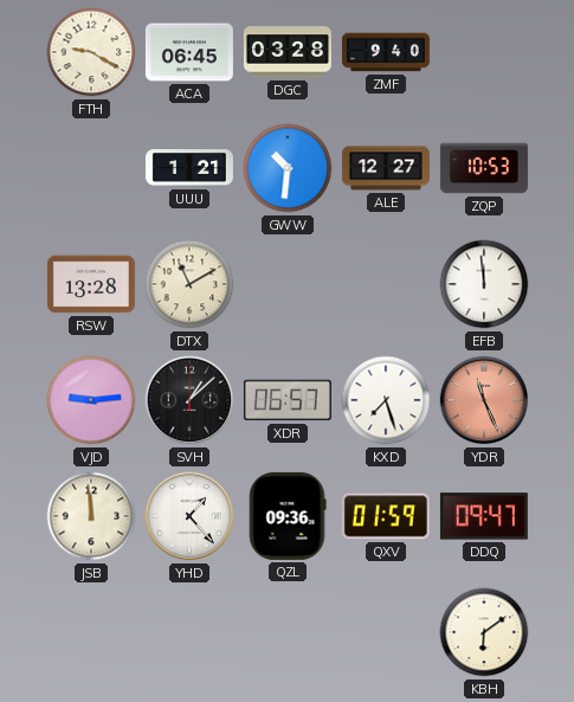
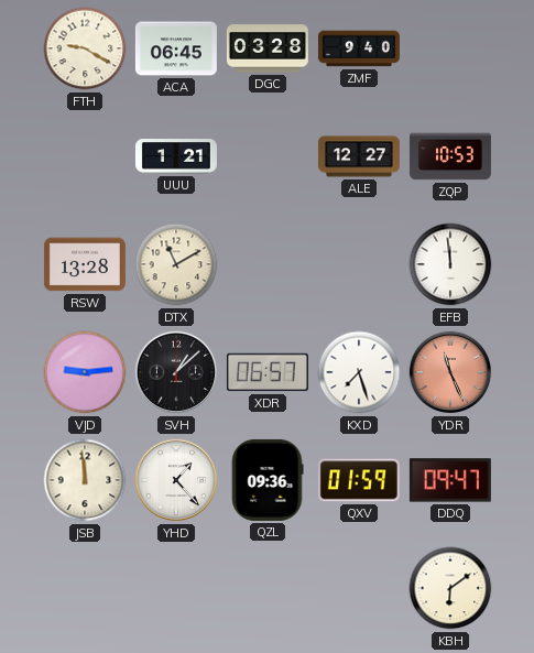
GWW: 10:31 -> none
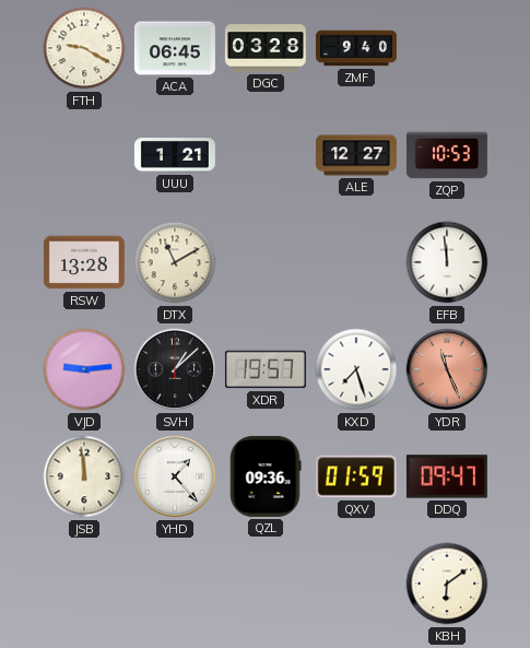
XDR: 06:57 -> 19:57
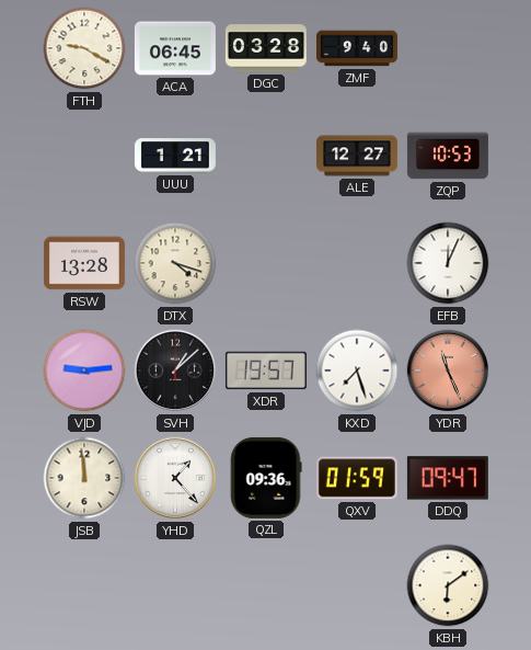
DTX: 11:10 -> 4:18
EFB: 11:59 -> 12:04
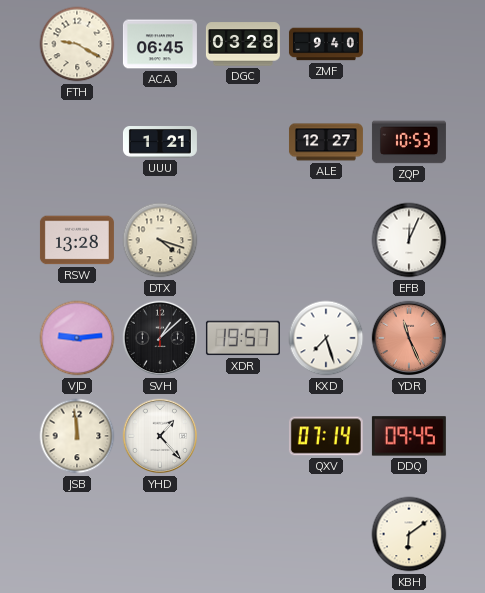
QZL: 09:36 -> none
QXV: 01:59 -> 07:14
DDQ: 09:47 -> 09:45
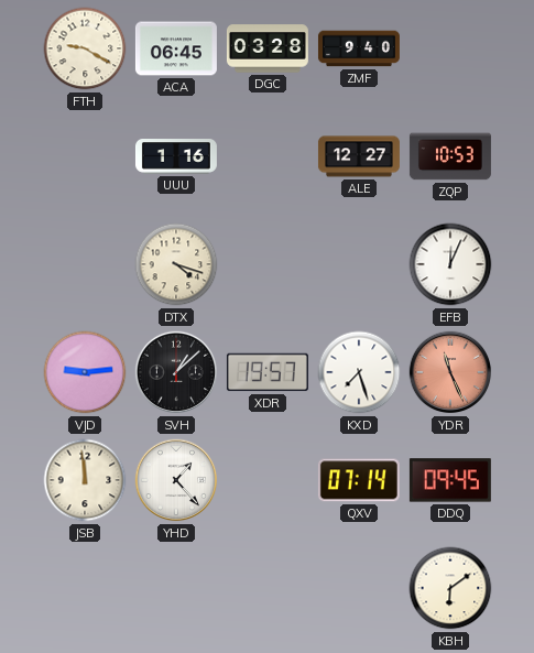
UUU: 1:21 -> 1:16
RSW: 13:28 -> none
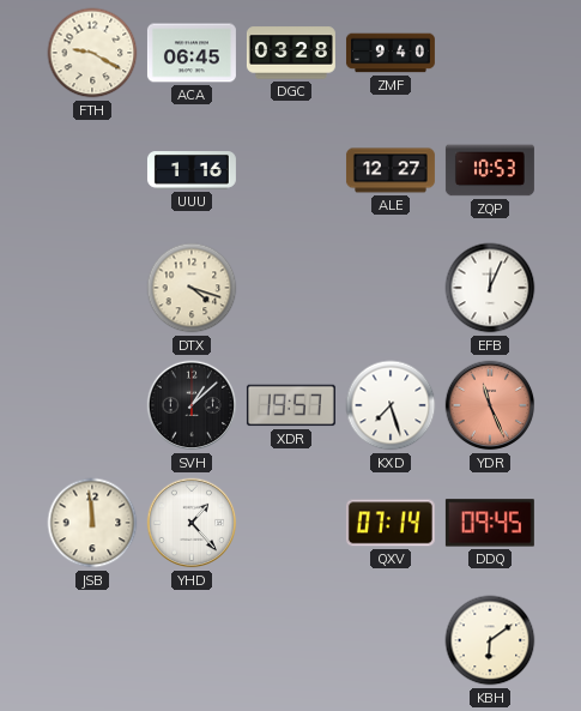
VJD: 9:14 -> none
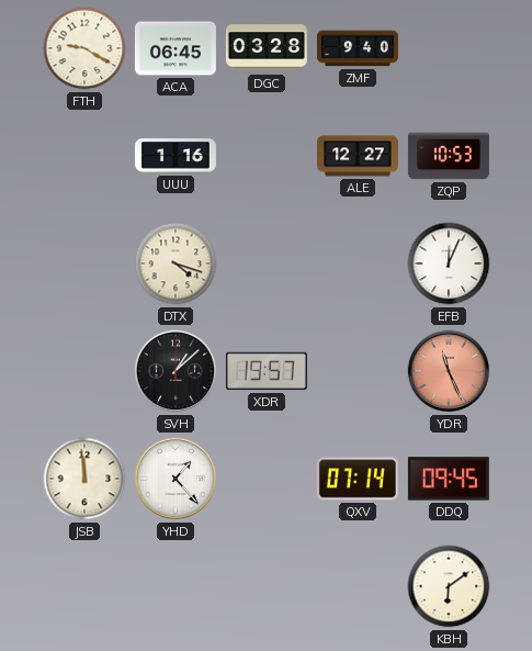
KXD: 7:27 -> none
